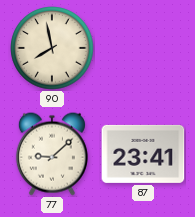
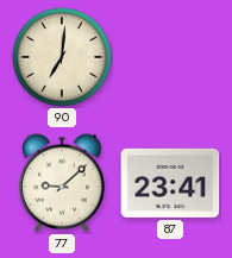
90: 7:58 -> 7:01
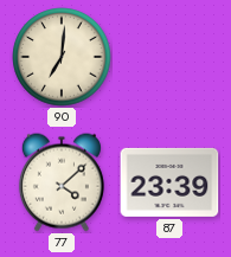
77: 9:08 -> 4:08
87: 23:41 -> 23:39
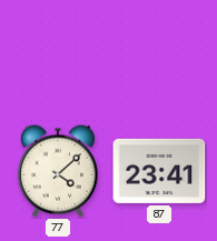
90: 7:01 -> none
87: 23:39 -> 23:41
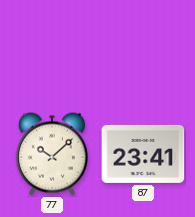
77: 4:08 -> 10:08
